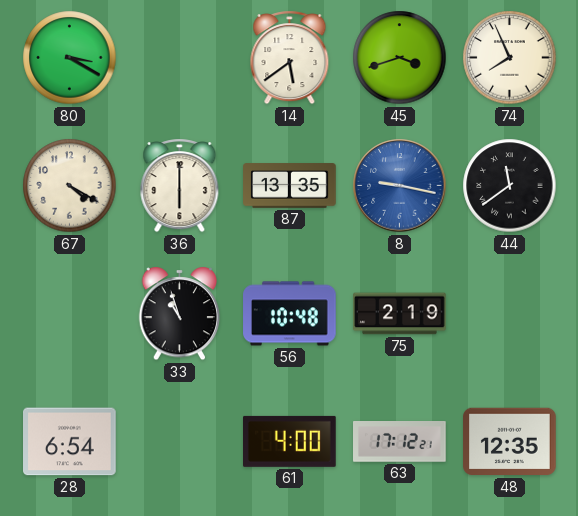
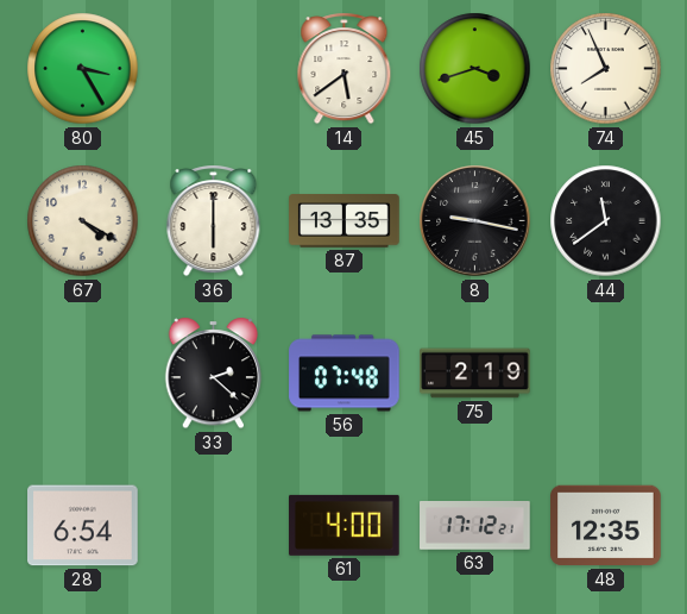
80: 3:20 -> 3:25
8 dial: blue -> black
33: 10:57 -> 2:22
56: 10:48 -> 07:48
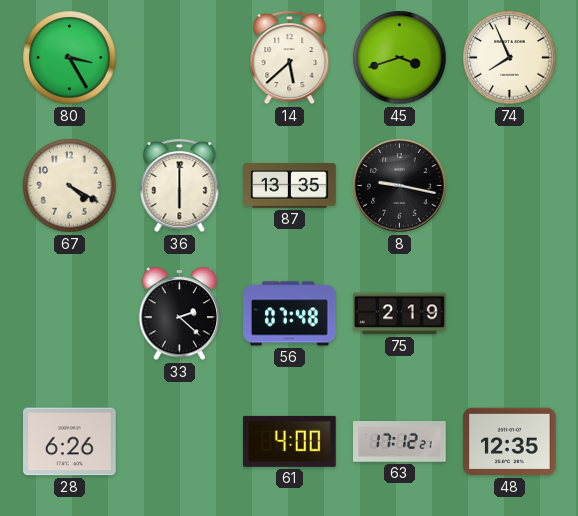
14: 5:39 -> 5:38
44: 11:39 -> none
28: 6:54 -> 6:26
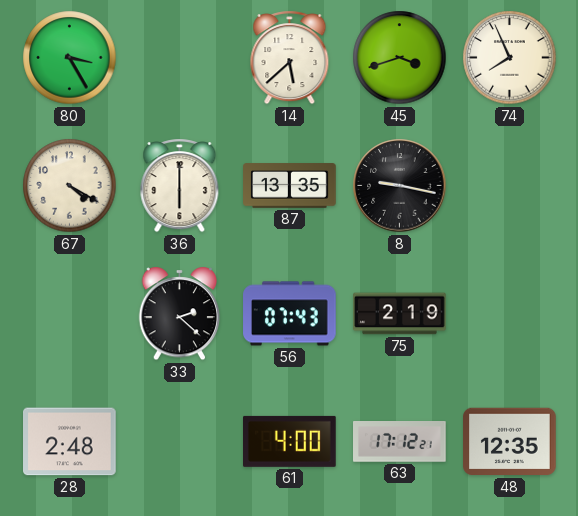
56: 07:48 -> 07:43
28: 6:26 -> 2:48
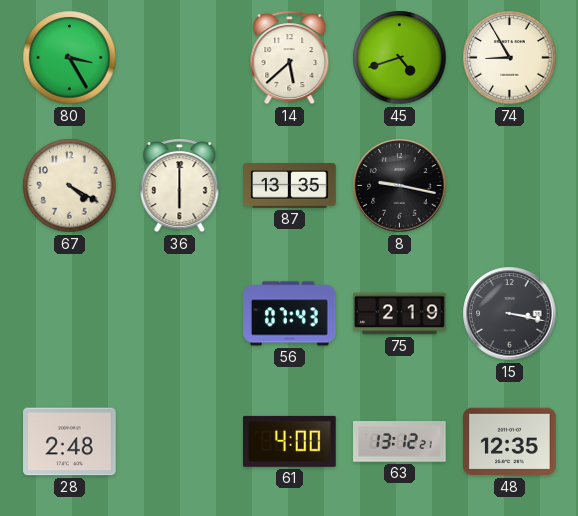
45: 3:42 -> 4:42
74: 7:56 -> 8:55
33: 2:22 -> none
15: none -> 3:17
63: 17:12 -> 13:12
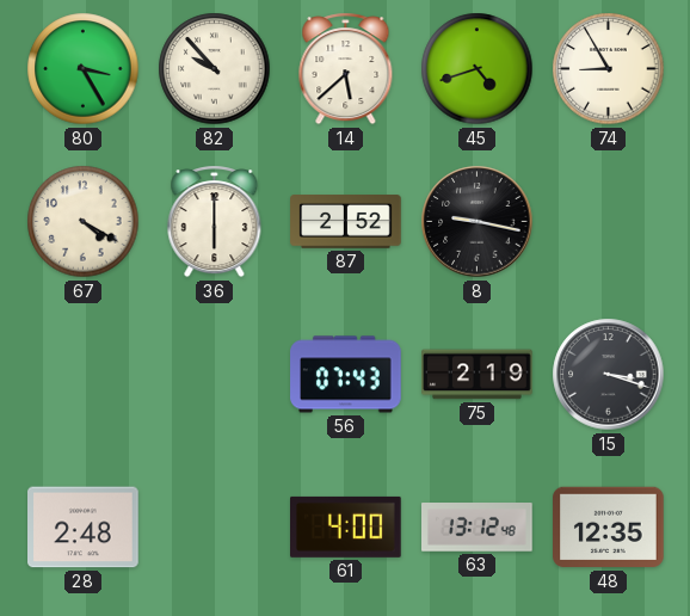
82: none -> 9:53
87: 13:35 -> 2:52
15: 3:17 -> 3:18
63: 13:12:21 -> 13:12:48
